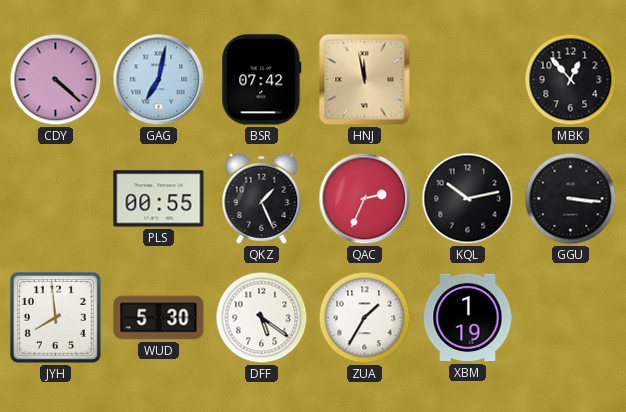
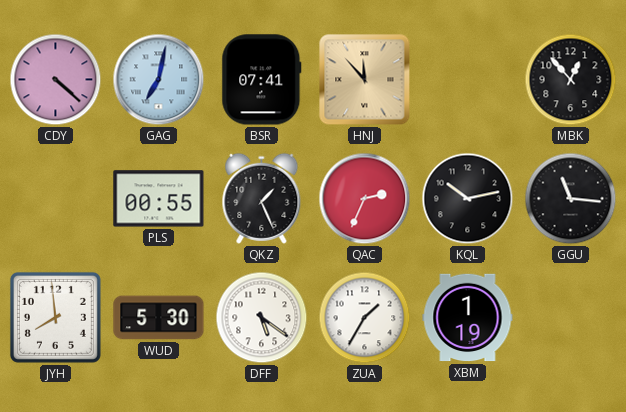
BSR: 07:42 -> 07:41
HNJ: 11:58 -> 11:53
GGU: 3:16 -> 11:16
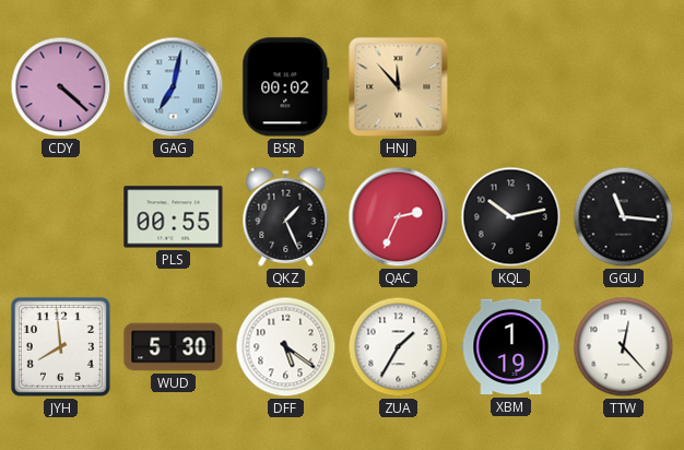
BSR: 07:41 -> 00:02
MBK: 12:53 -> none
TTW: none -> 12:23
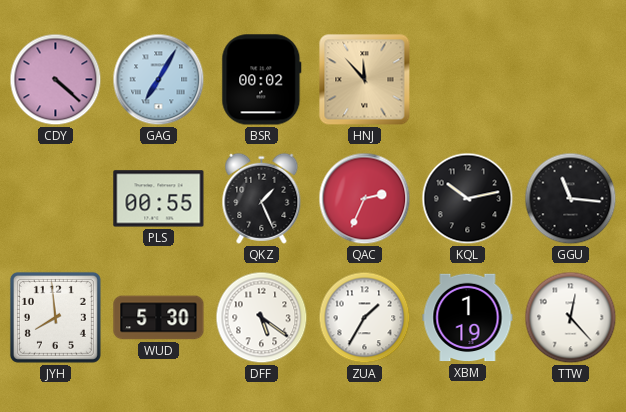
GAG: 7:02 -> 7:05
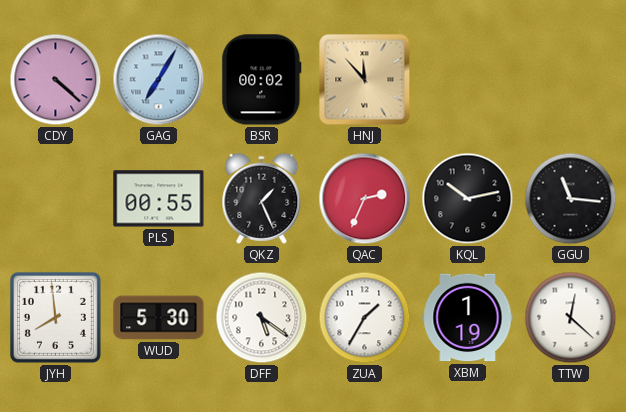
TTW: 12:23 -> 12:22
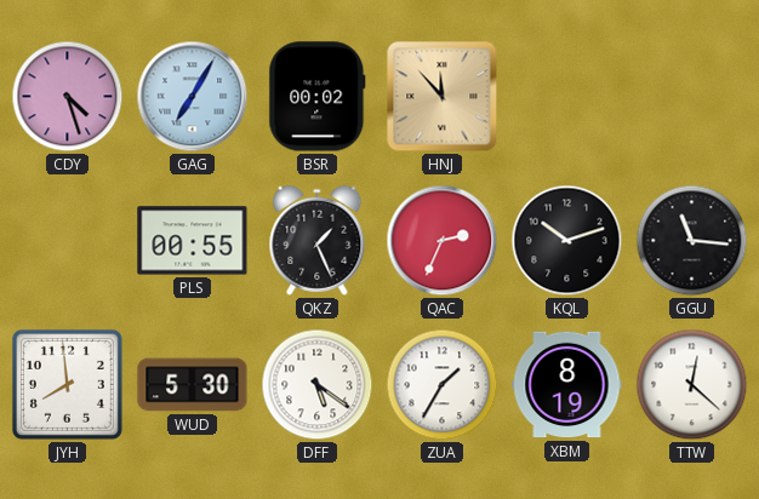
CDY: 4:22 -> 4:27
KQL: 10:13 -> 10:12
XBM: 1:19 -> 8:19
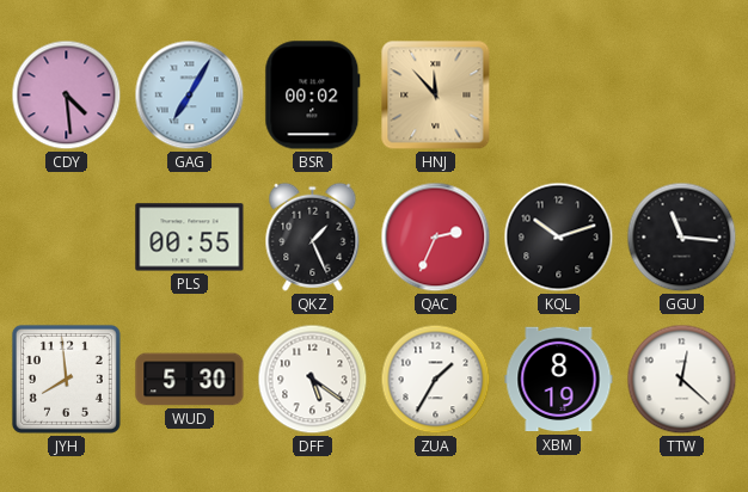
CDY: 4:27 -> 4:29
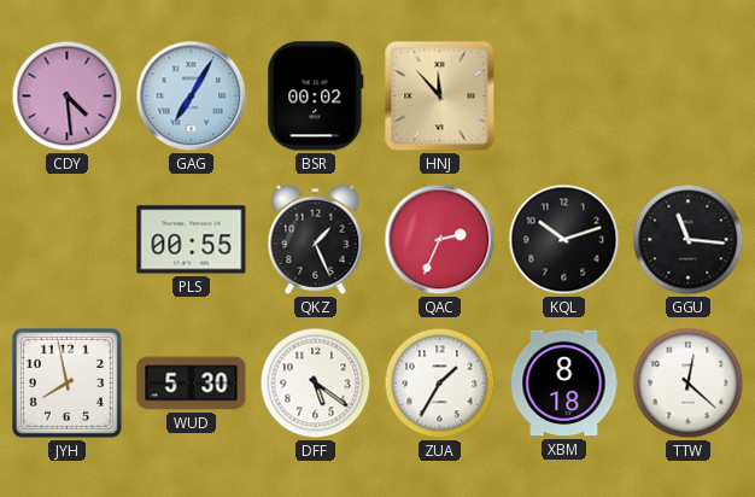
JYH: 7:59 -> 7:58
XBM: 8:19 -> 8:18
